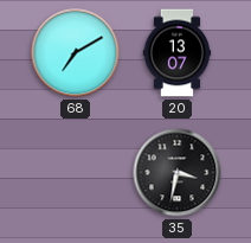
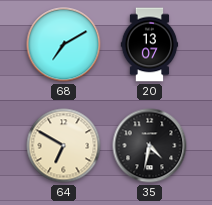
64: none -> 6:50
35: 3:32 -> 4:32
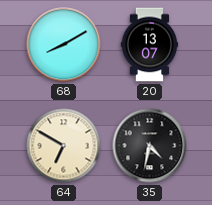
68: 7:10 -> 8:10
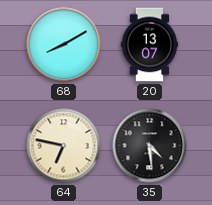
64: 6:50 -> 6:47
35: 4:32 -> 4:29
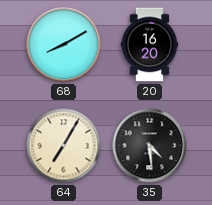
20: 13:07 -> 16:20
64: 6:47 -> 7:05
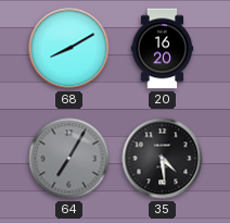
64 dial: cream -> grey
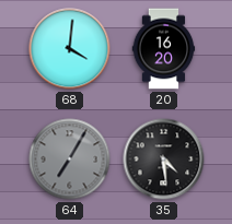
68: 8:10 -> 4:01
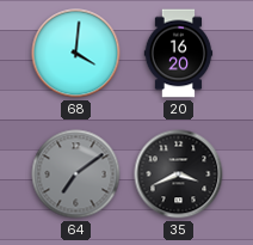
64: 7:05 -> 7:09
35: 4:29 -> 3:41
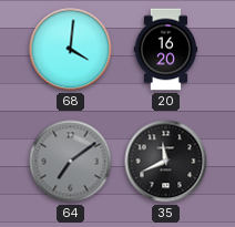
35: 3:41 -> 11:41
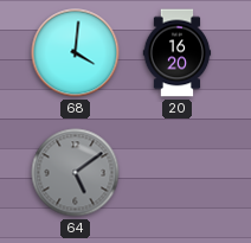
64: 7:09 -> 5:09
35: 11:41 -> none
